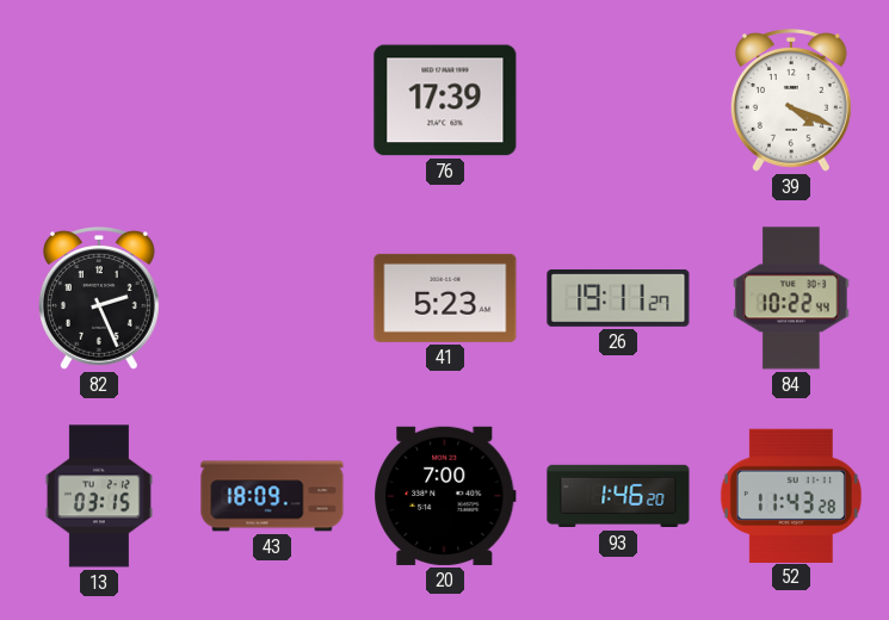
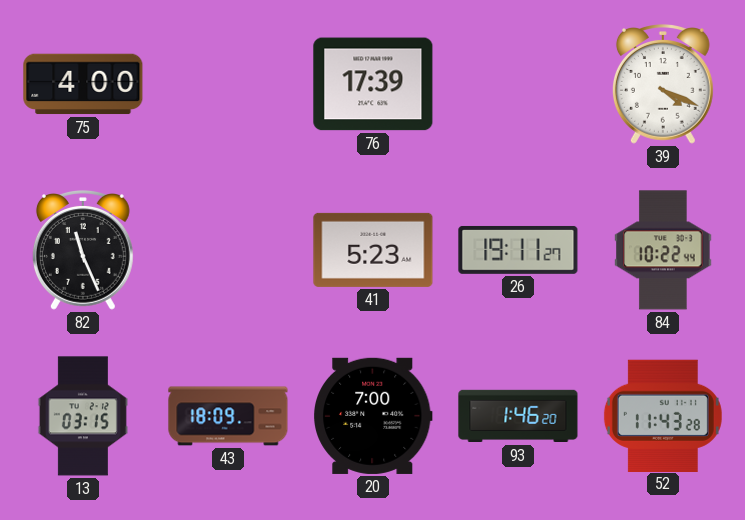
75: none -> 4:00
82: 2:26 -> 11:26
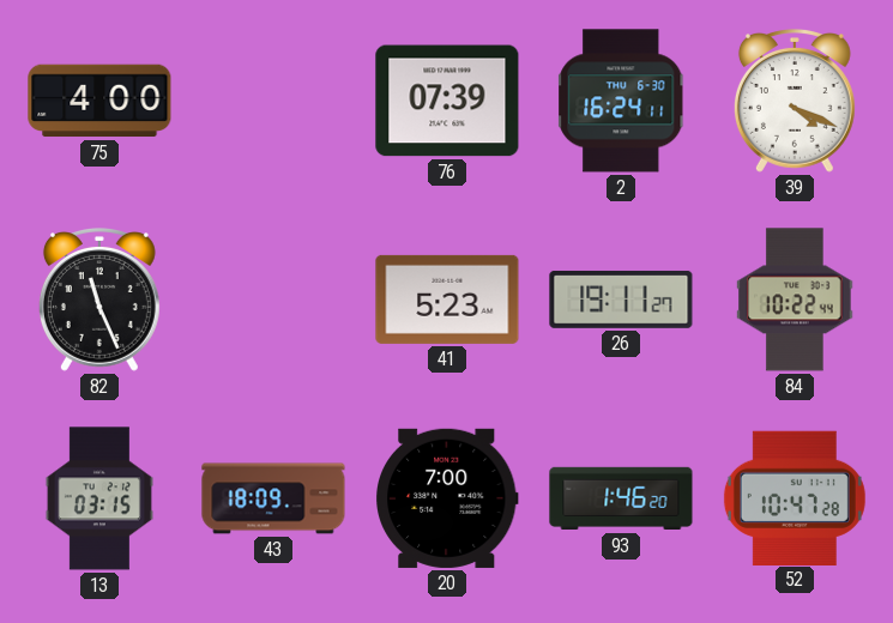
76: 17:39 -> 07:39
2: none -> 16:24
52: 11:43 -> 10:47
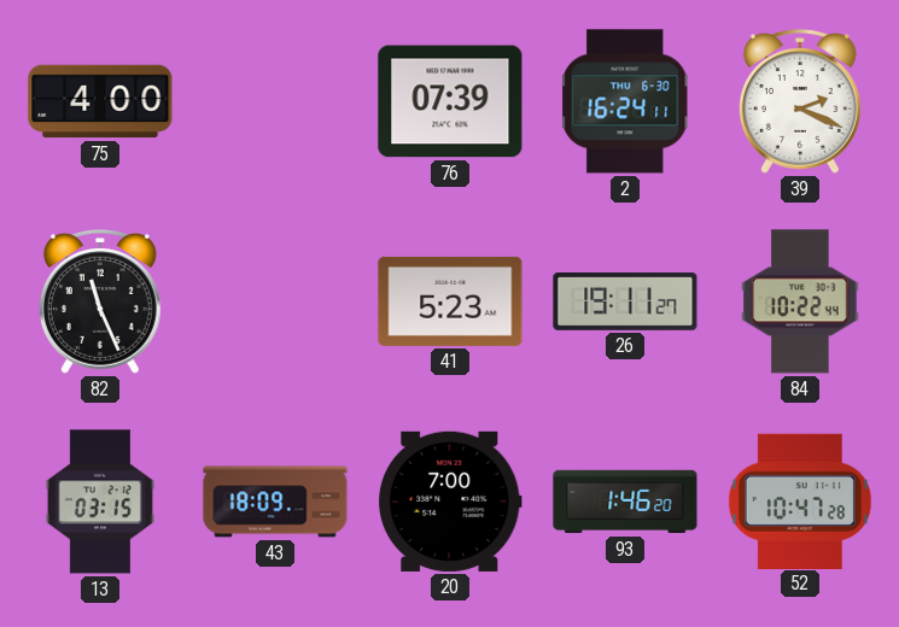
39: 4:19 -> 2:19
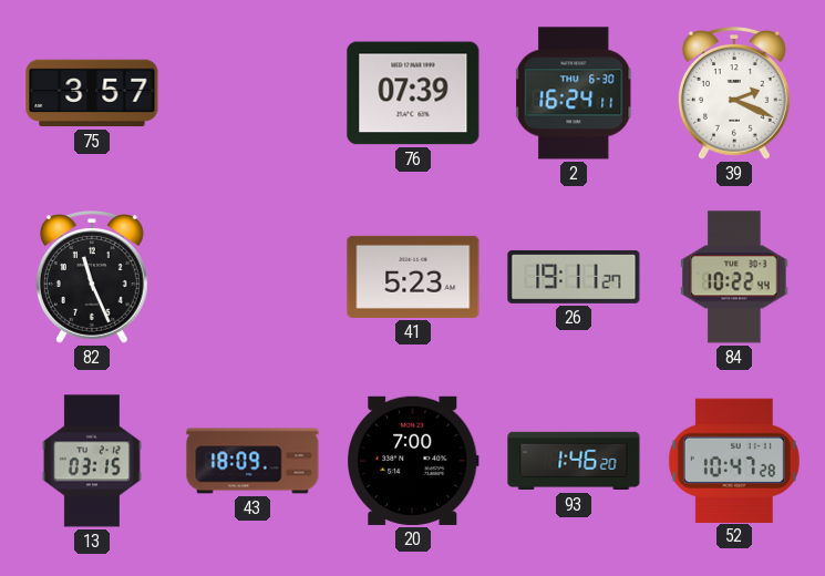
75: 4:00 -> 3:57
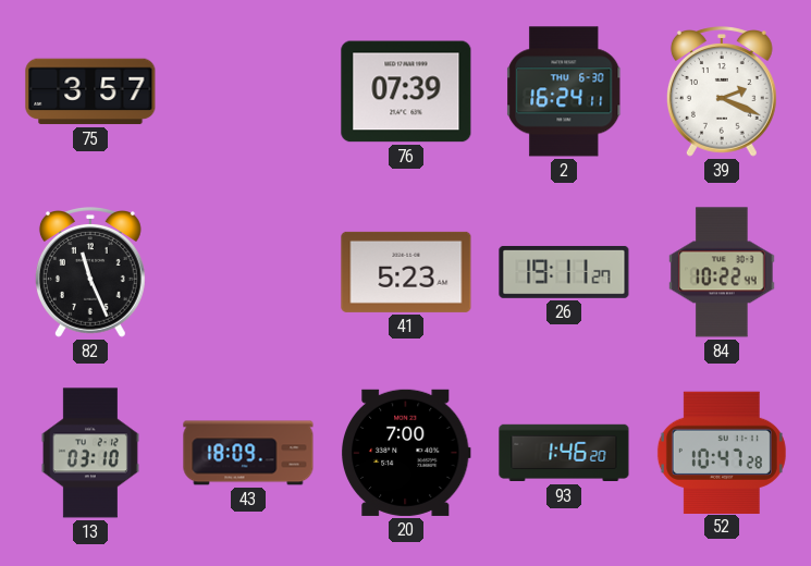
13: 03:15 -> 03:10
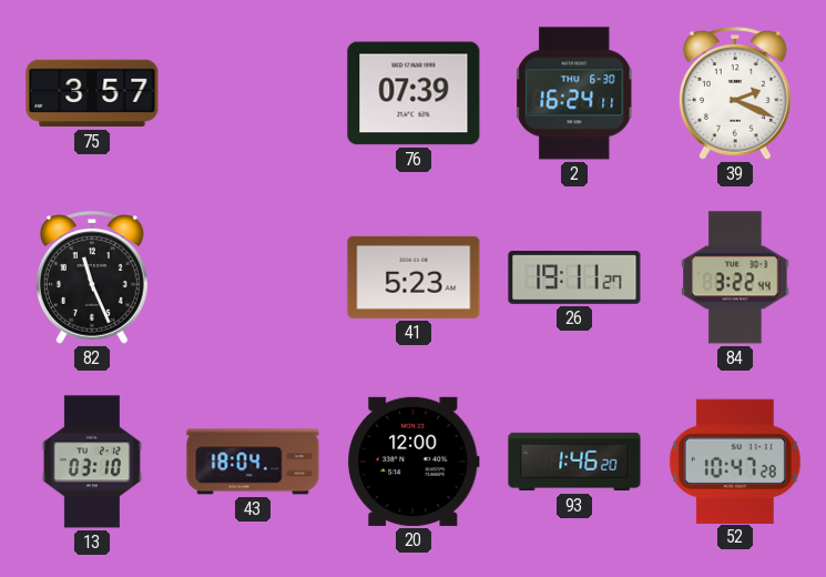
84: 10:22 -> 3:22
43: 18:09 -> 18:04
20: 7:00 -> 12:00
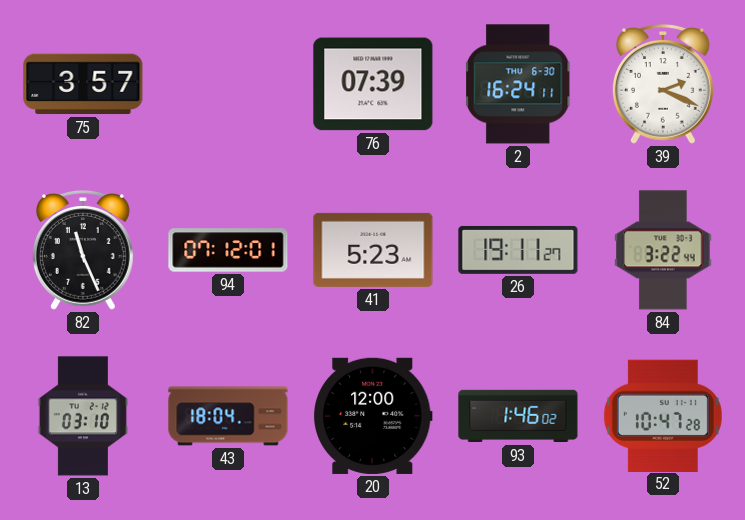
94: none -> 07:12
93: 1:46:20 -> 1:46:02
